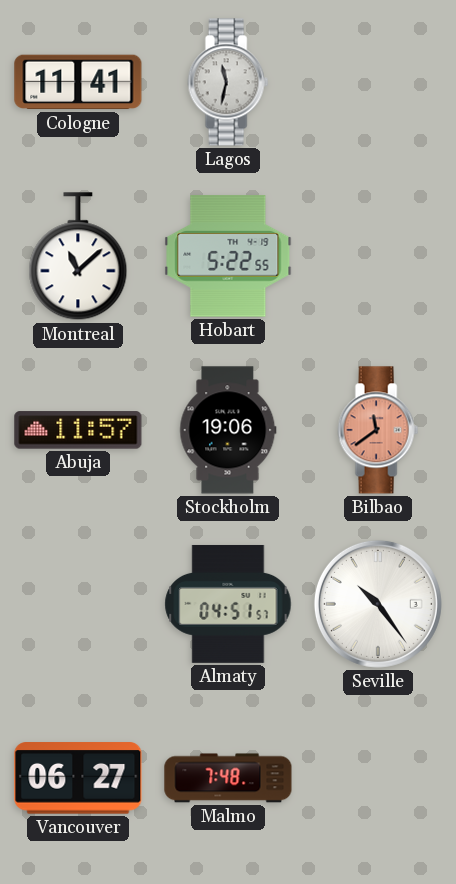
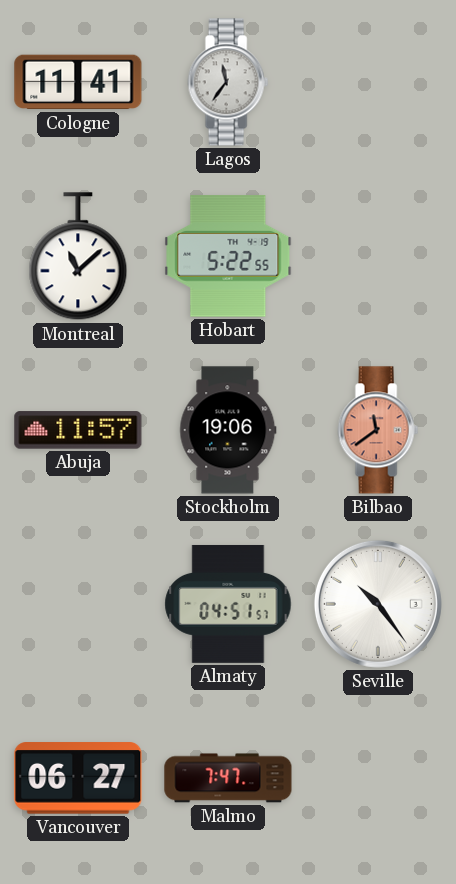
Lagos: 11:32 -> 11:36
Malmo: 7:48 -> 7:47
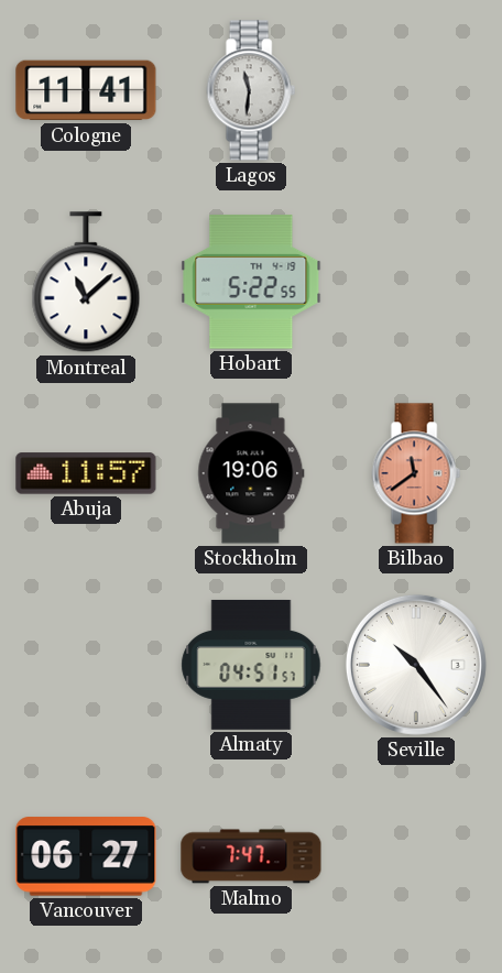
Lagos: 11:36 -> 11:31
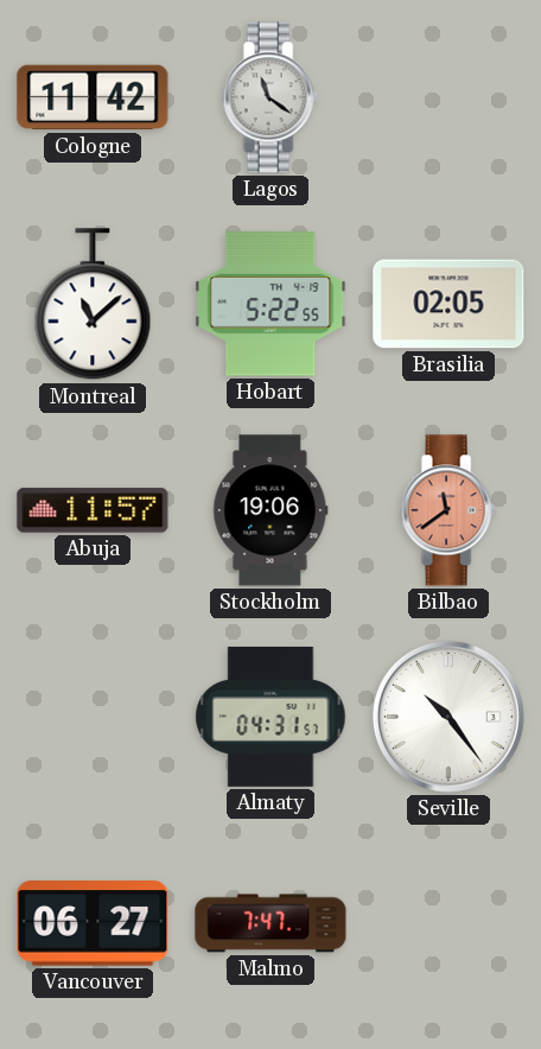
Cologne: 11:41 -> 11:42
Lagos: 11:31 -> 11:21
Brasilia: none -> 02:05
Almaty: 04:51 -> 04:31
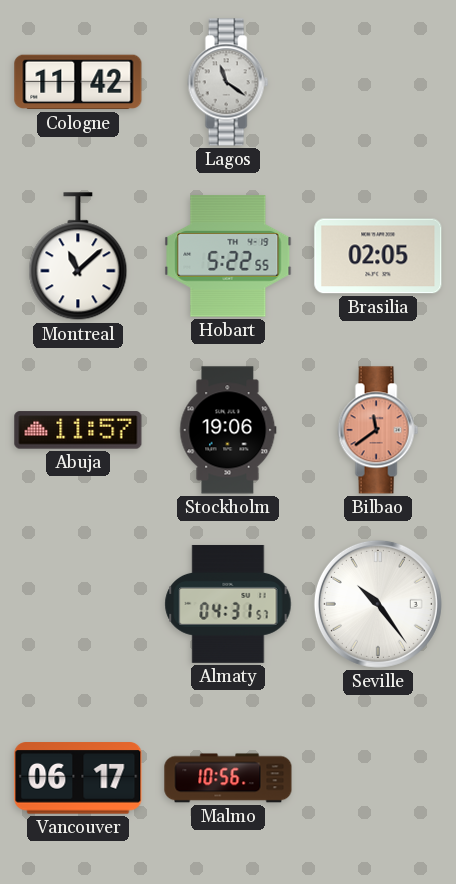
Vancouver: 06:27 -> 06:17
Malmo: 7:47 -> 10:56
